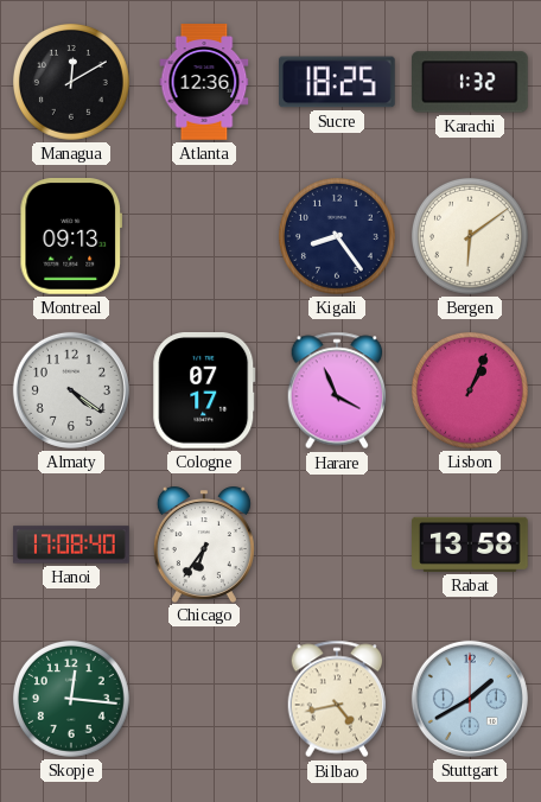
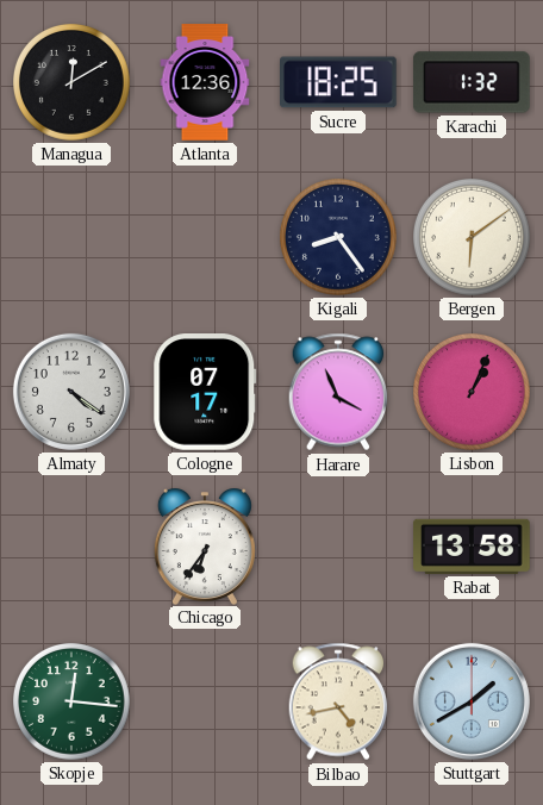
Montreal: 09:13 -> none
Hanoi: 17:08 -> none
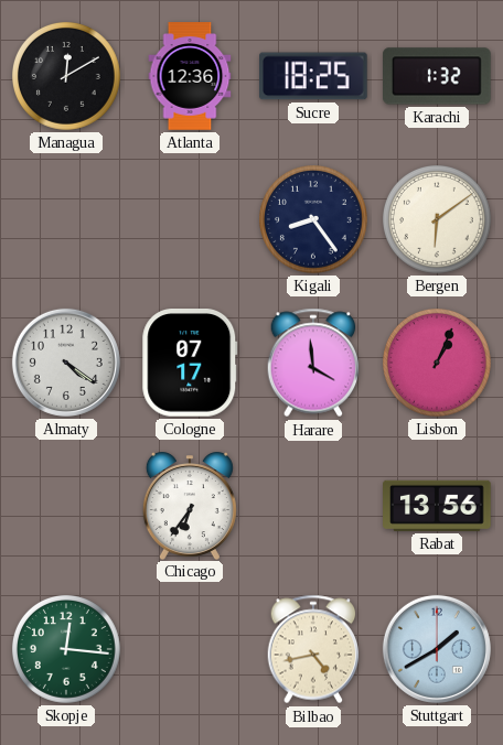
Harare: 3:56 -> 3:59
Rabat: 13:58 -> 13:56
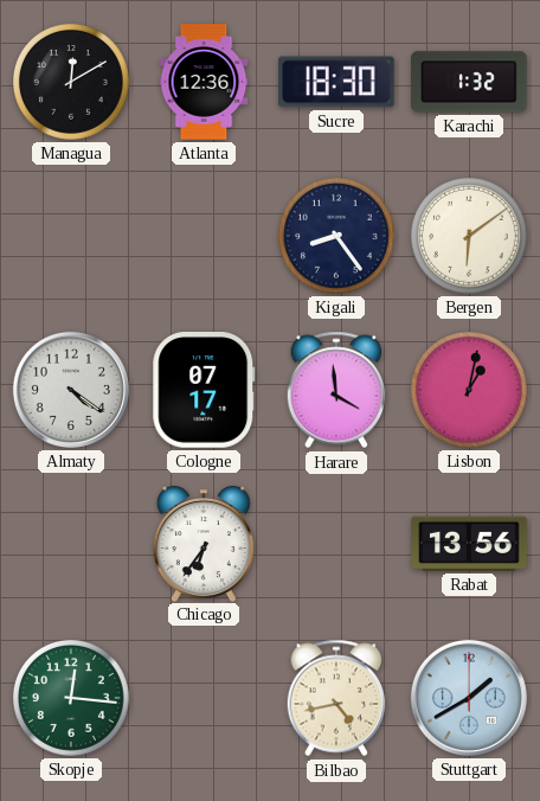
Sucre: 18:25 -> 18:30
Lisbon: 1:04 -> 1:02
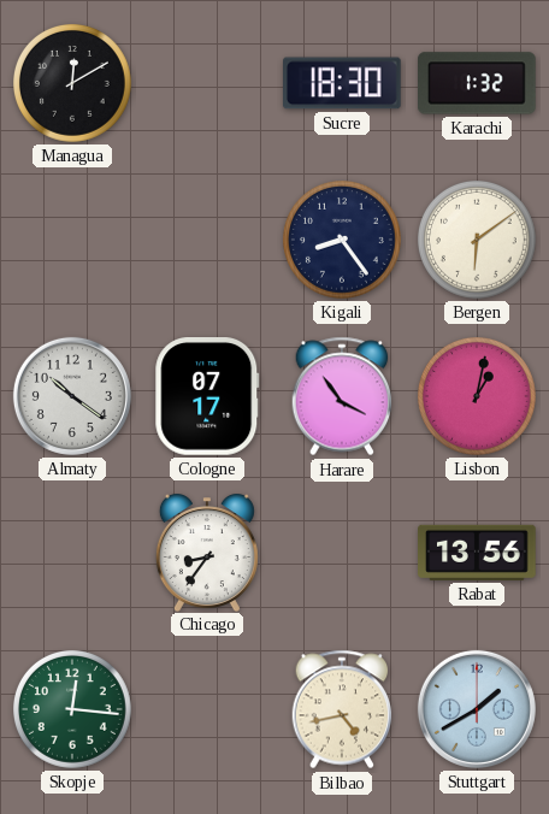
Atlanta: 12:36 -> none
Almaty: 4:21 -> 10:21
Harare: 3:59 -> 3:54
Chicago: 6:36 -> 8:36
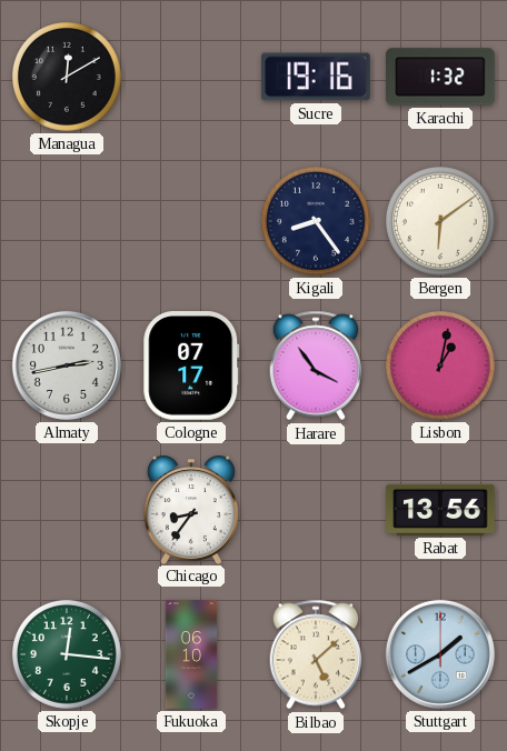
Sucre: 18:30 -> 19:16
Almaty: 10:21 -> 2:43
Fukuoka: none -> 06:10
Bilbao: 4:43 -> 5:08
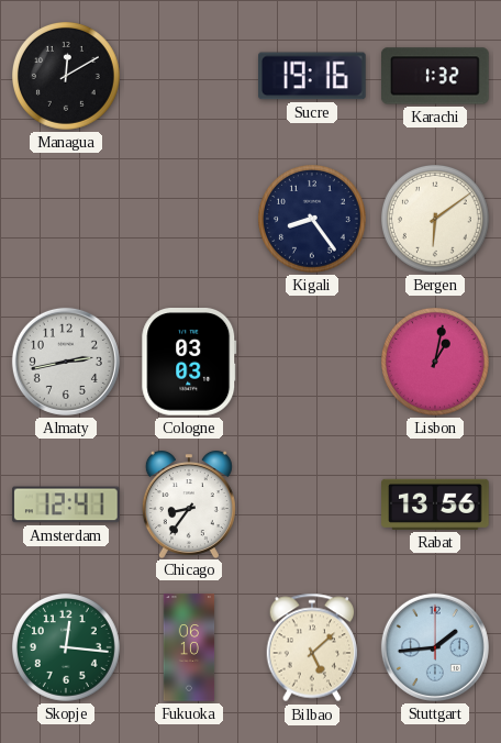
Cologne: 07:17 -> 03:03
Harare: 3:54 -> none
Amsterdam: none -> 12:41
Stuttgart: 1:40 -> 1:44
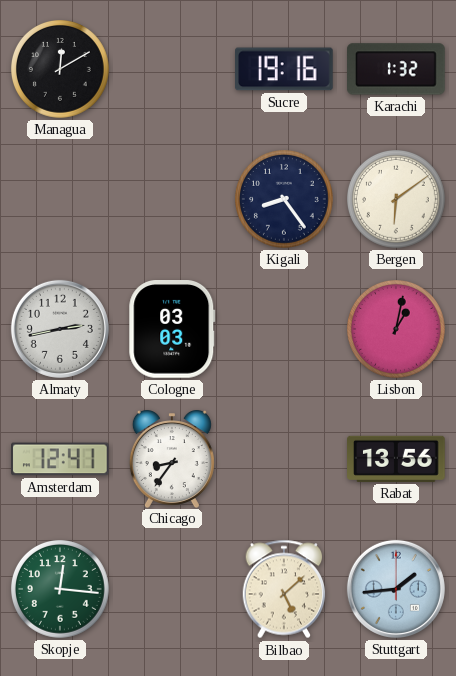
Fukuoka: 06:10 -> none
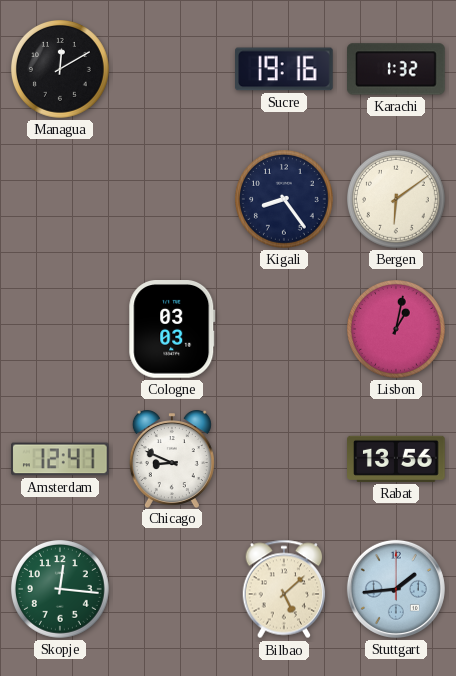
Almaty: 2:43 -> none
Chicago: 8:36 -> 8:49
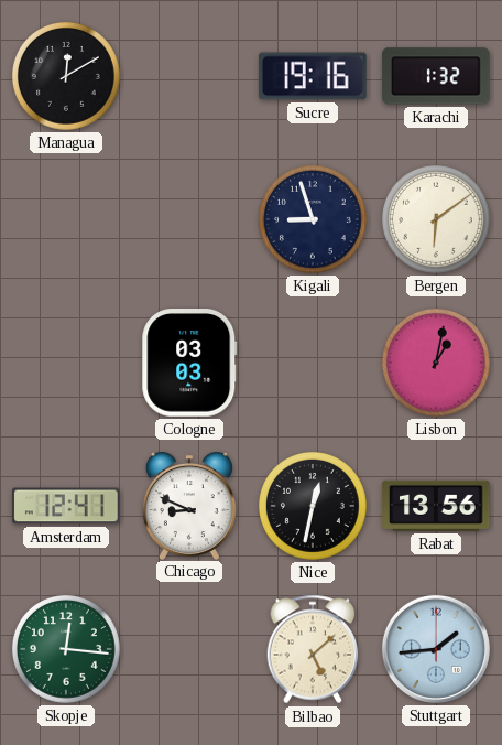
Kigali: 8:24 -> 8:57
Nice: none -> 12:32
